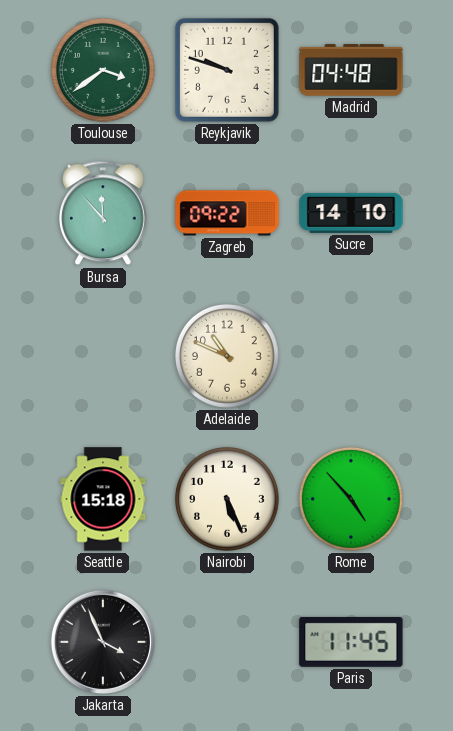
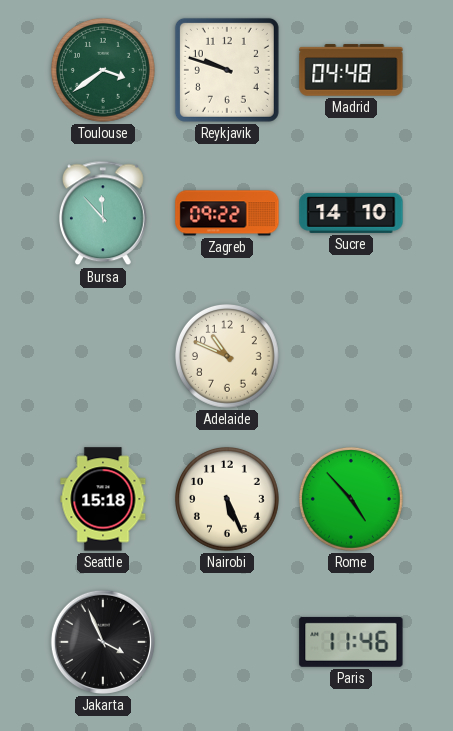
Paris: 11:45 -> 11:46
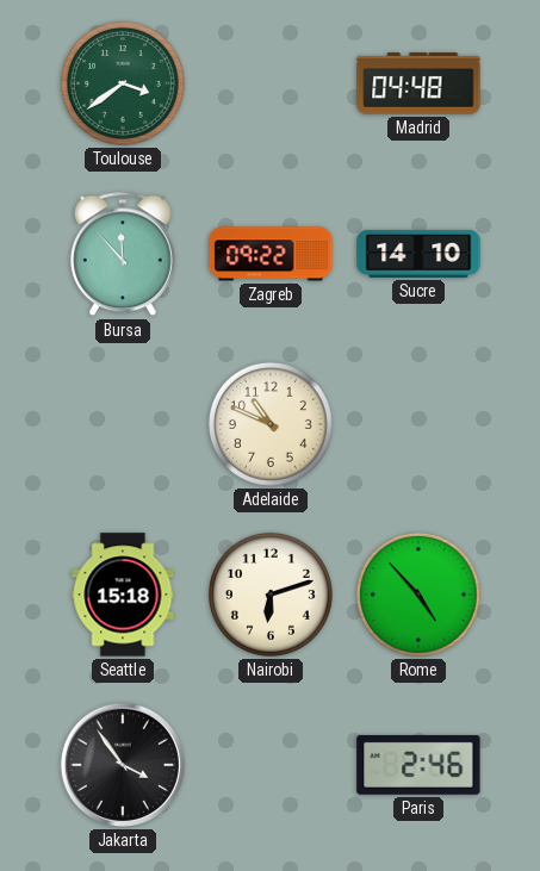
Reykjavik: 9:48 -> none
Nairobi: 5:26 -> 6:12
Jakarta: 3:56 -> 3:54
Paris: 11:46 -> 2:46
